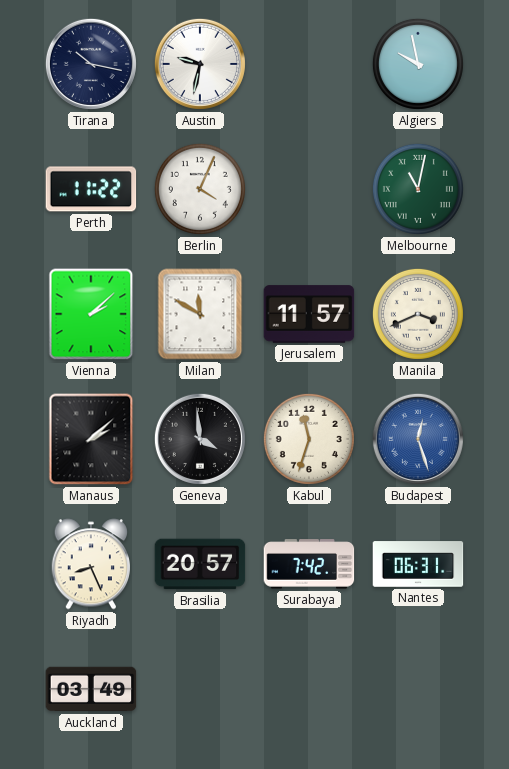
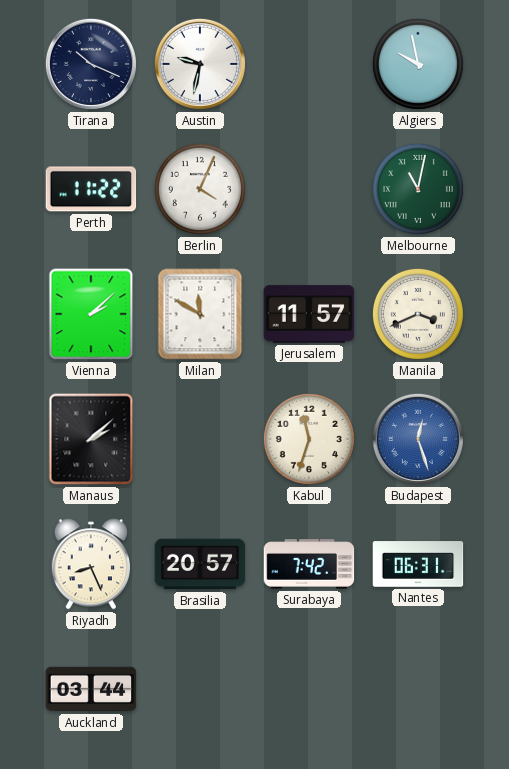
Tirana: 10:17 -> 10:19
Geneva: 3:59 -> none
Auckland: 03:49 -> 03:44
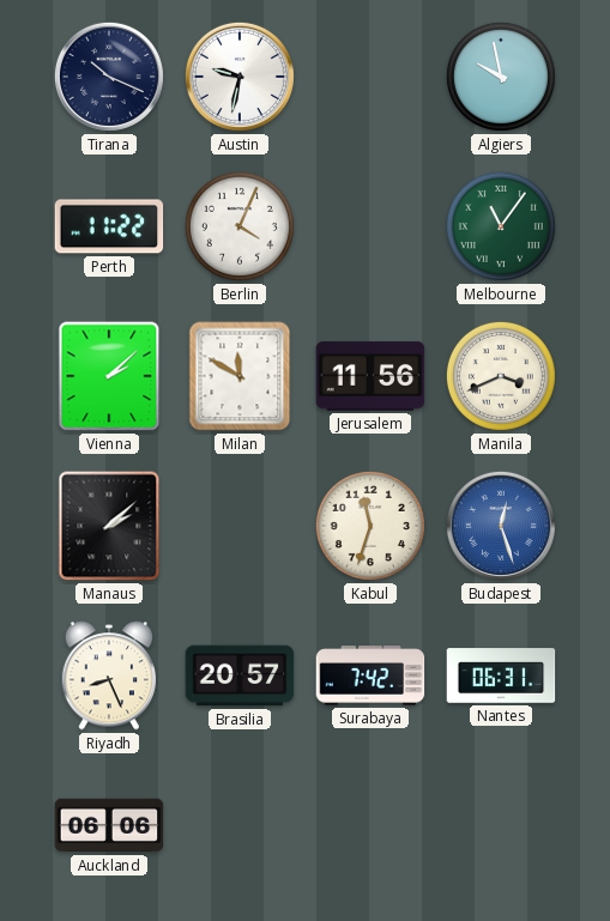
Melbourne: 11:02 -> 11:06
Jerusalem: 11:57 -> 11:56
Auckland: 03:44 -> 06:06
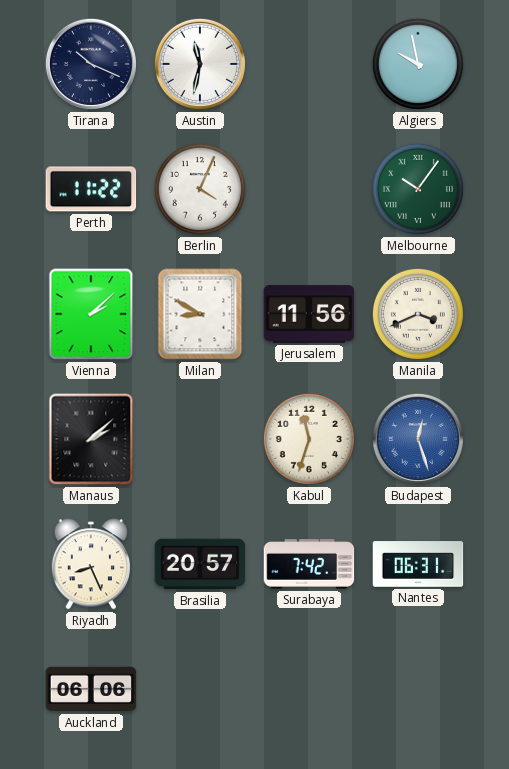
Austin: 9:32 -> 11:32
Melbourne: 11:06 -> 10:06
Milan: 11:50 -> 8:50
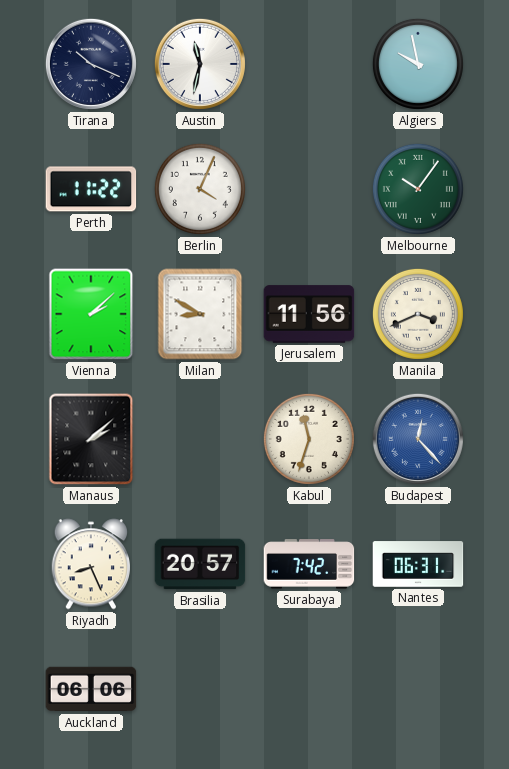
Budapest: 12:27 -> 12:23
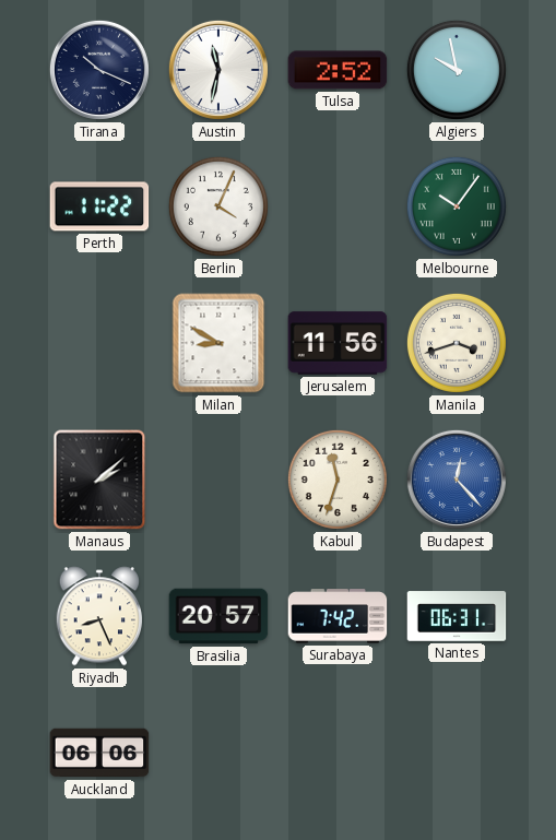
Tulsa: none -> 2:52
Vienna: 2:08 -> none
Manila: 3:41 -> 3:42
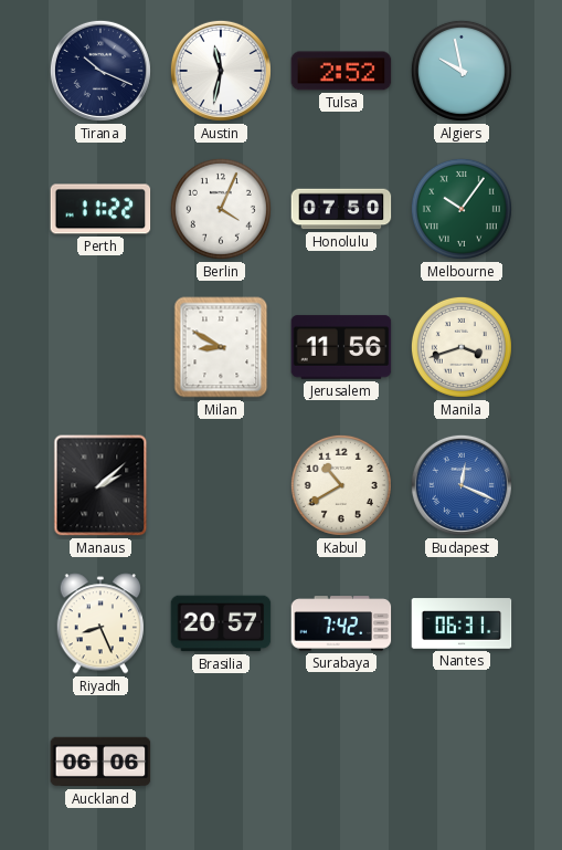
Honolulu: none -> 07:50
Kabul: 11:33 -> 10:40
Budapest: 12:23 -> 12:19
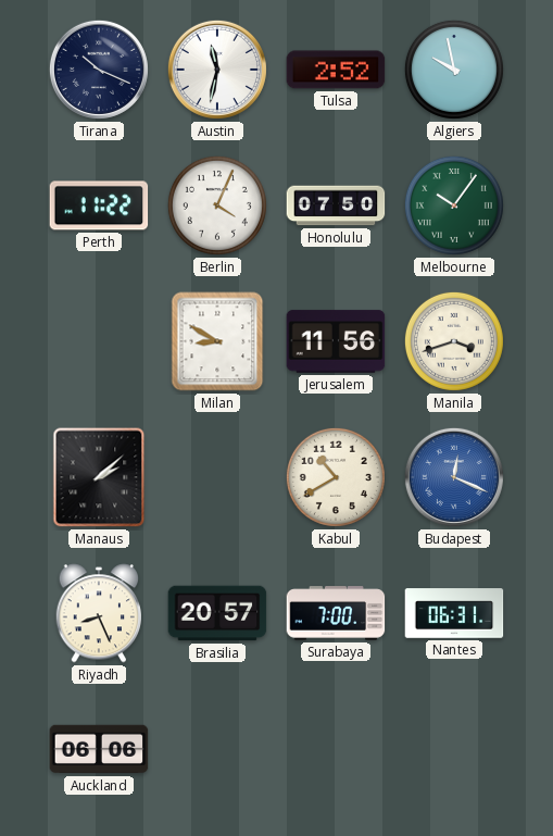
Surabaya: 7:42 -> 7:00
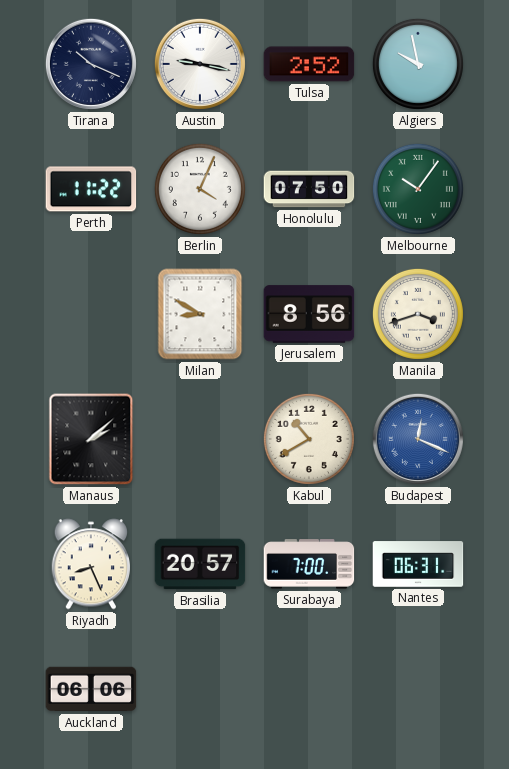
Austin: 11:32 -> 9:17
Jerusalem: 11:56 -> 8:56
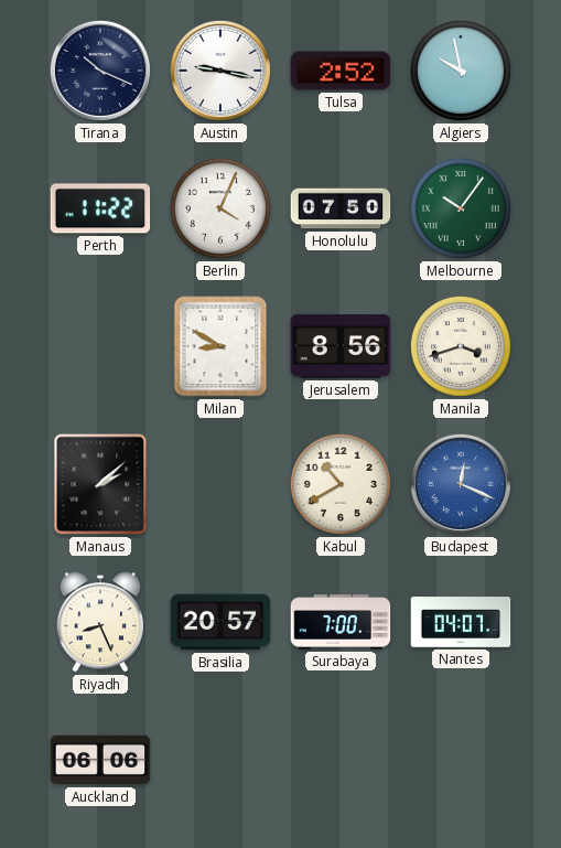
Nantes: 06:31 -> 04:07
